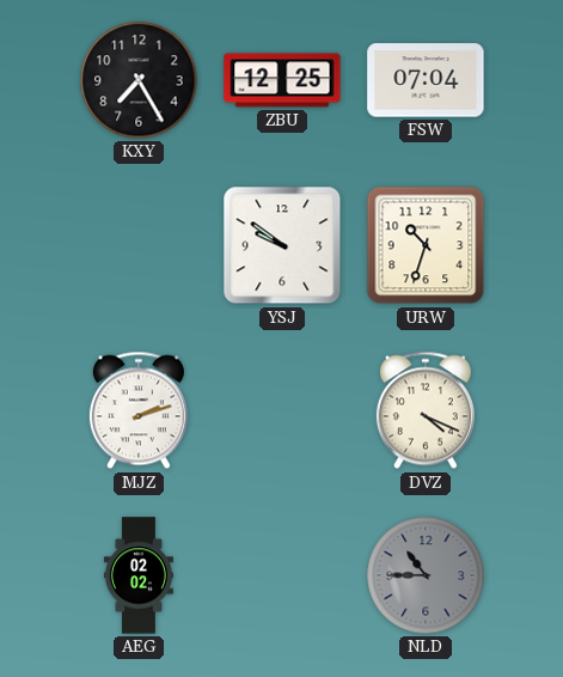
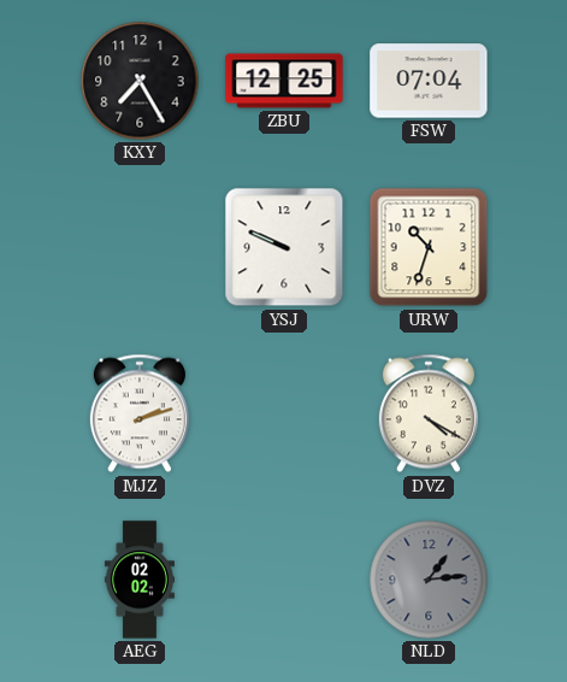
YSJ: 9:51 -> 9:49
DVZ: 4:19 -> 4:20
NLD: 10:45 -> 1:14
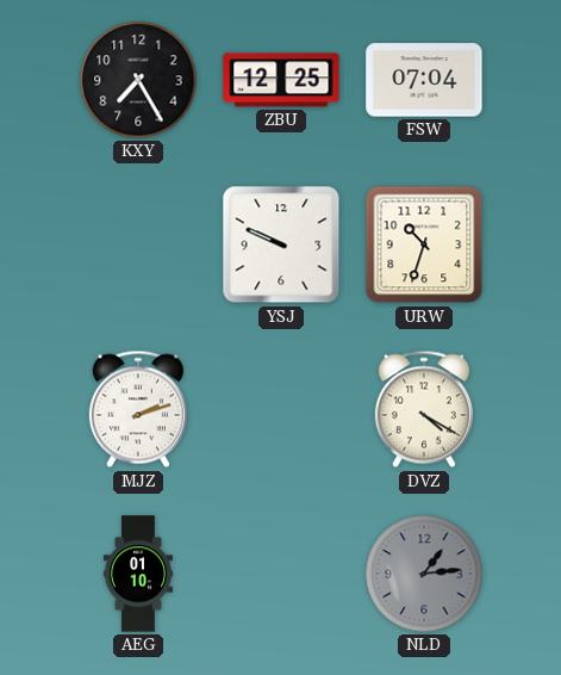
AEG: 02:02 -> 01:10
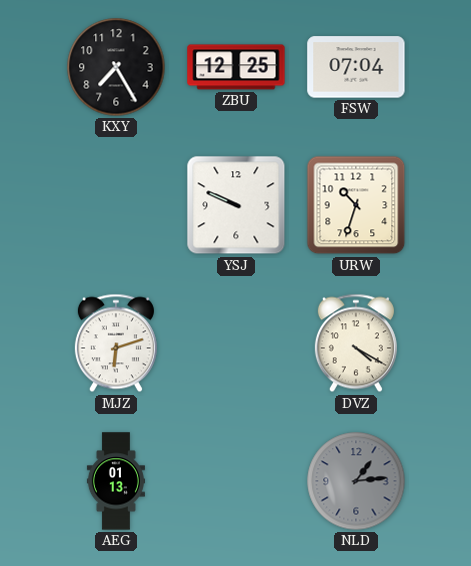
MJZ: 2:12 -> 6:12
AEG: 01:10 -> 01:13
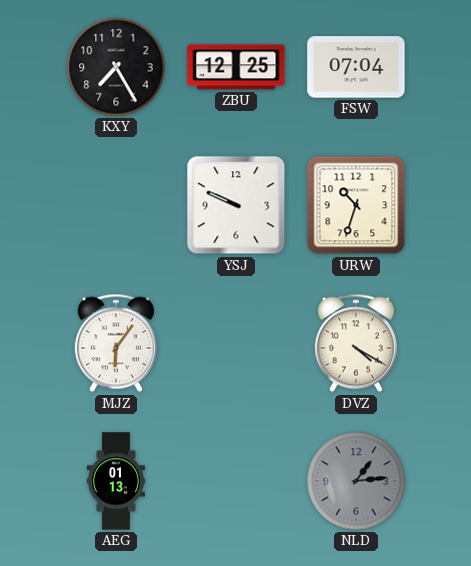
MJZ: 6:12 -> 6:06
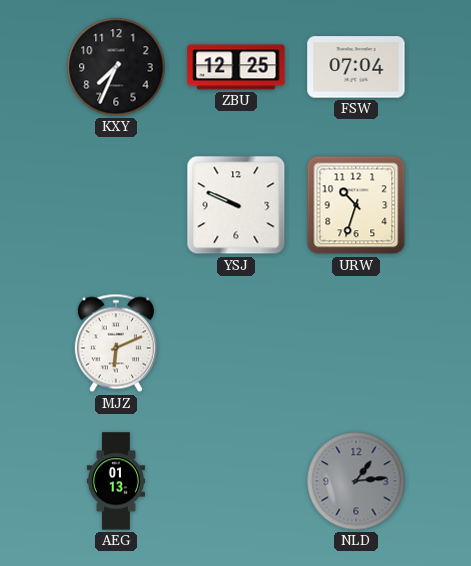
KXY: 7:25 -> 7:34
MJZ: 6:06 -> 6:11
DVZ: 4:20 -> none
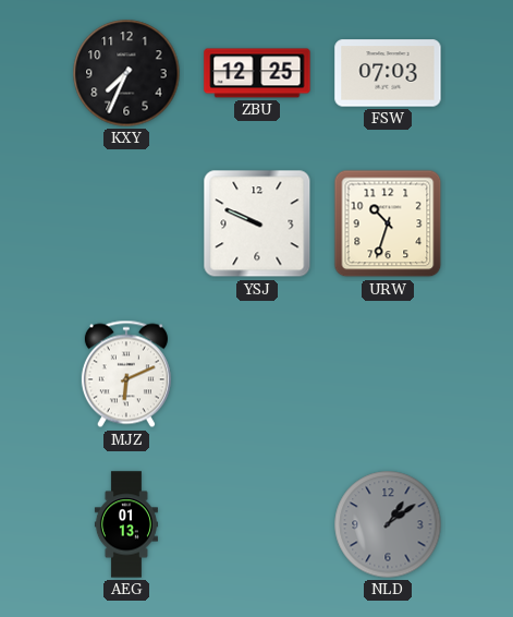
FSW: 07:04 -> 07:03
NLD: 1:14 -> 1:09
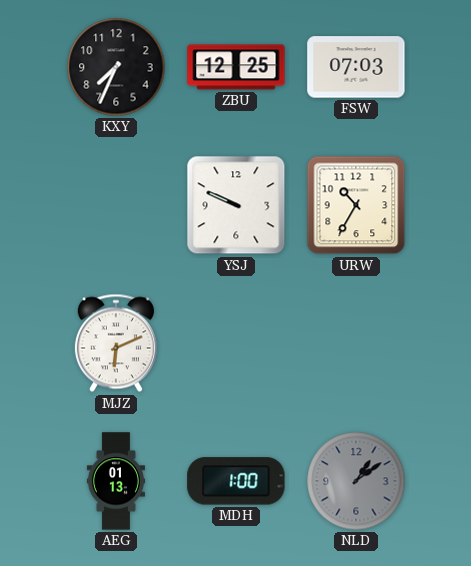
URW: 10:33 -> 10:35
MDH: none -> 1:00
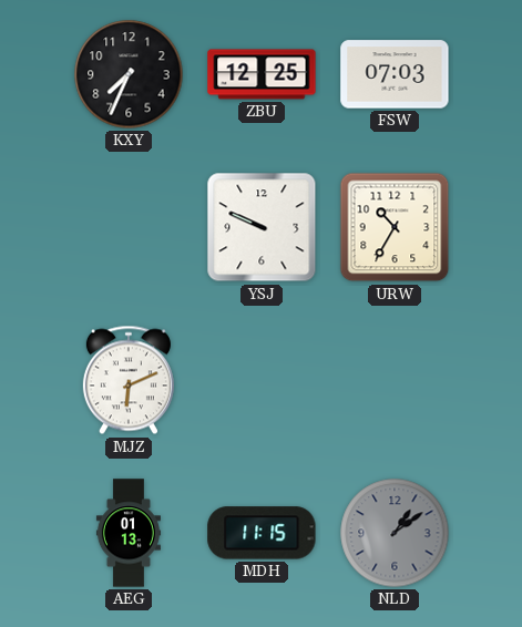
MDH: 1:00 -> 11:15
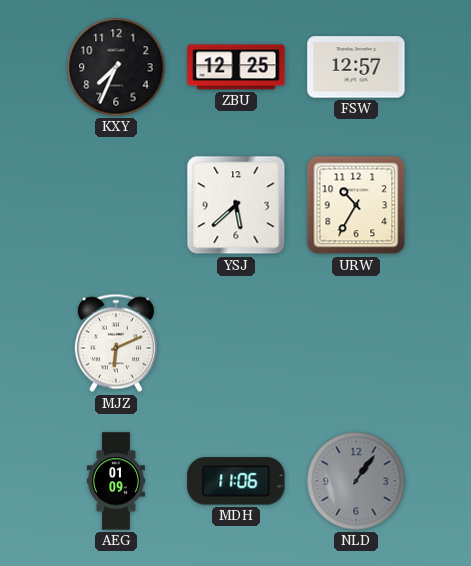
FSW: 07:03 -> 12:57
YSJ: 9:49 -> 5:38
AEG: 01:13 -> 01:09
MDH: 11:15 -> 11:06
NLD: 1:09 -> 1:06
